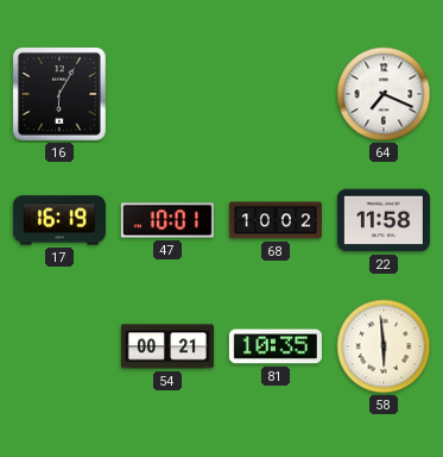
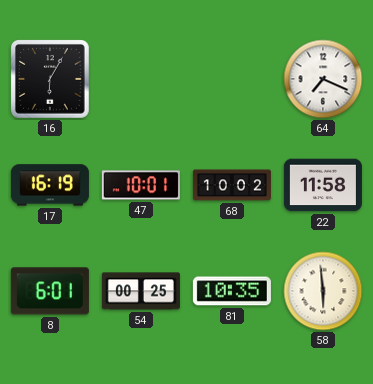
8: none -> 6:01
54: 00:21 -> 00:25
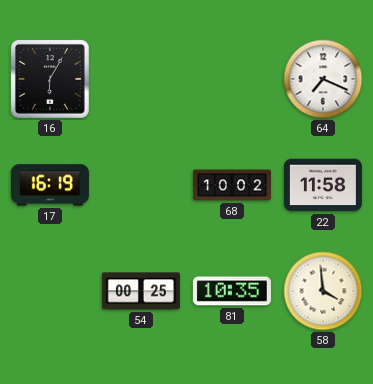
47: 10:01 -> none
8: 6:01 -> none
58: 5:59 -> 3:59
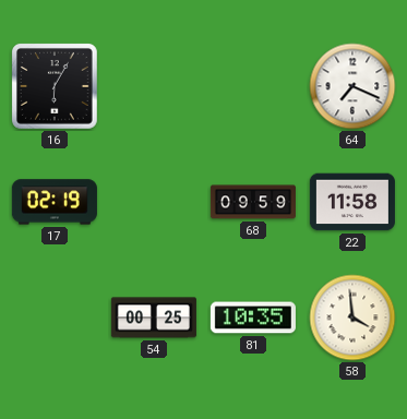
17: 16:19 -> 02:19
68: 10:02 -> 09:59
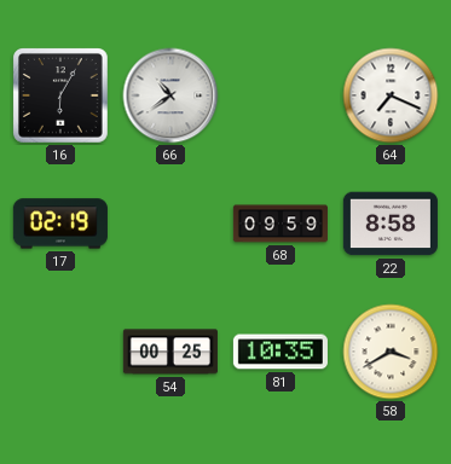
66: none -> 10:39
22: 11:58 -> 8:58
58: 3:59 -> 3:40
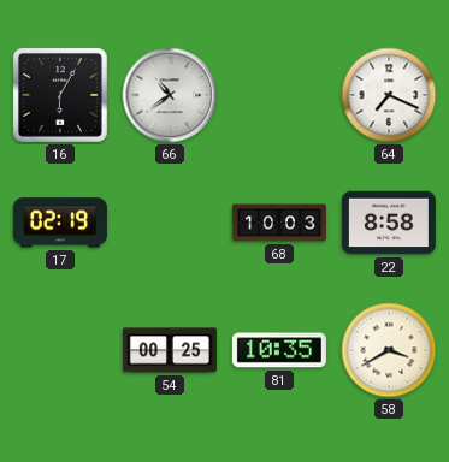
68: 09:59 -> 10:03
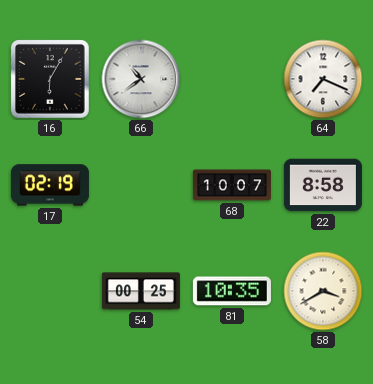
68: 10:03 -> 10:07
